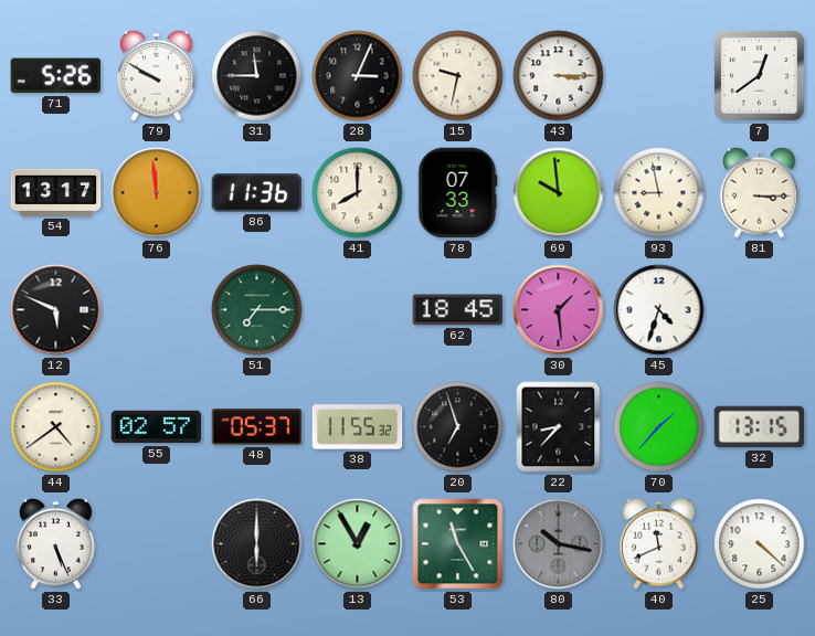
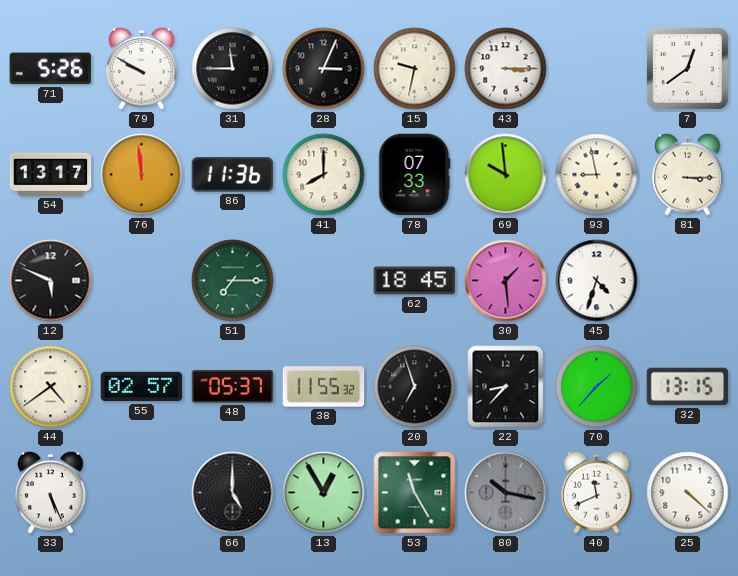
66: 6:00 -> 5:00
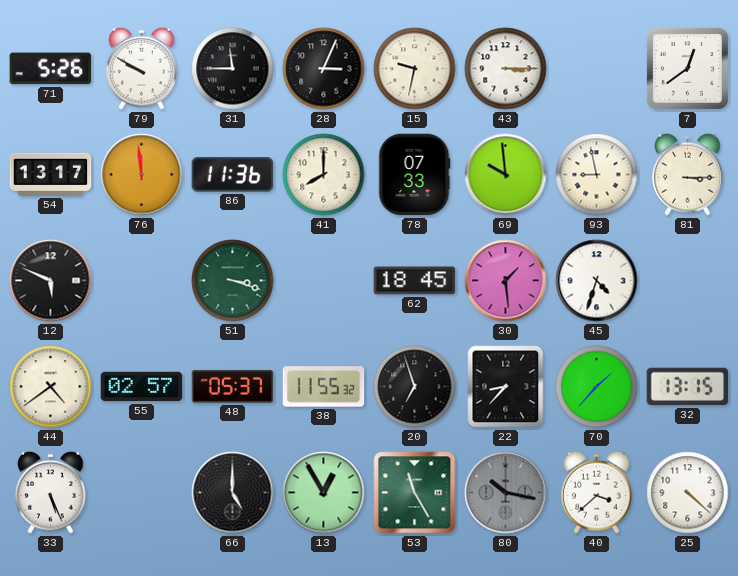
51: 7:15 -> 3:18
40: 11:41 -> 3:38
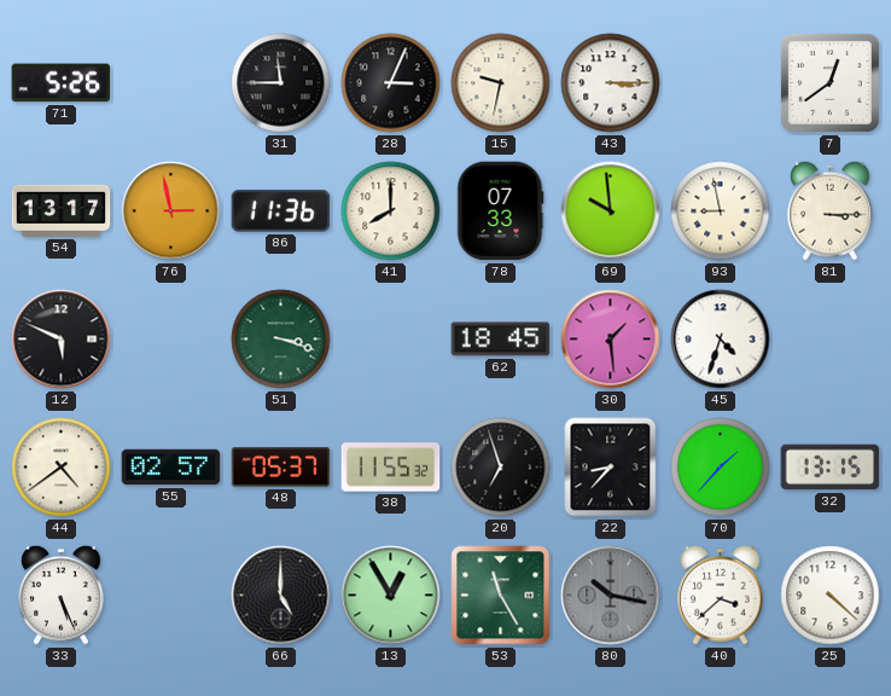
79: 9:50 -> none
76: 11:59 -> 2:58
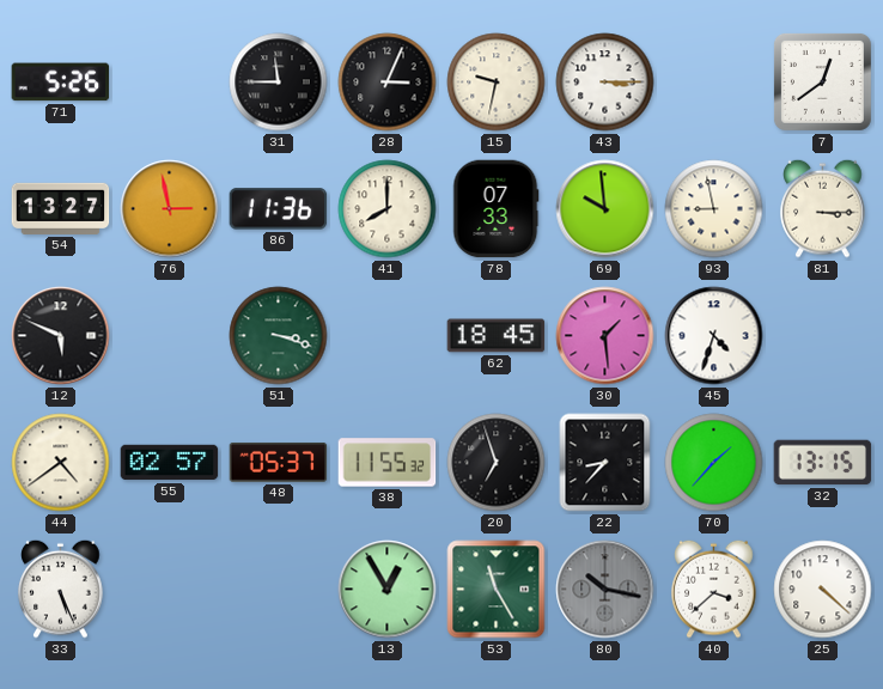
54: 13:17 -> 13:27
66: 5:00 -> none
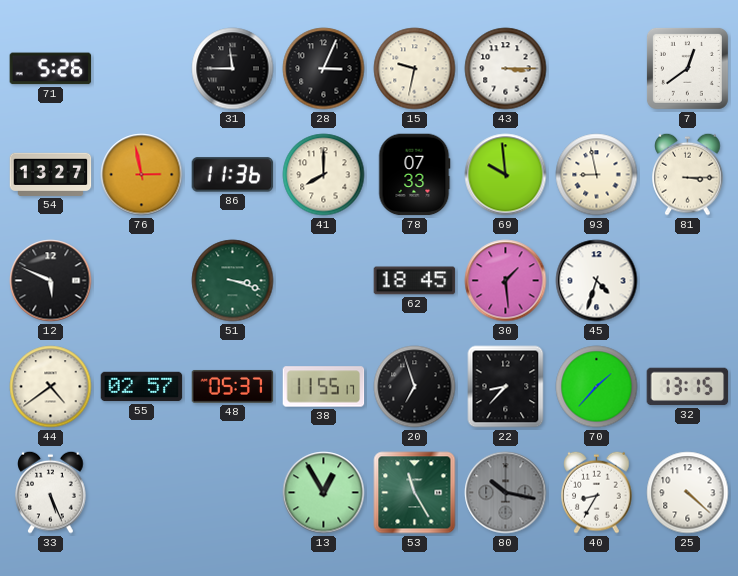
38: 11:55:32 -> 11:55:17
40: 3:38 -> 8:35
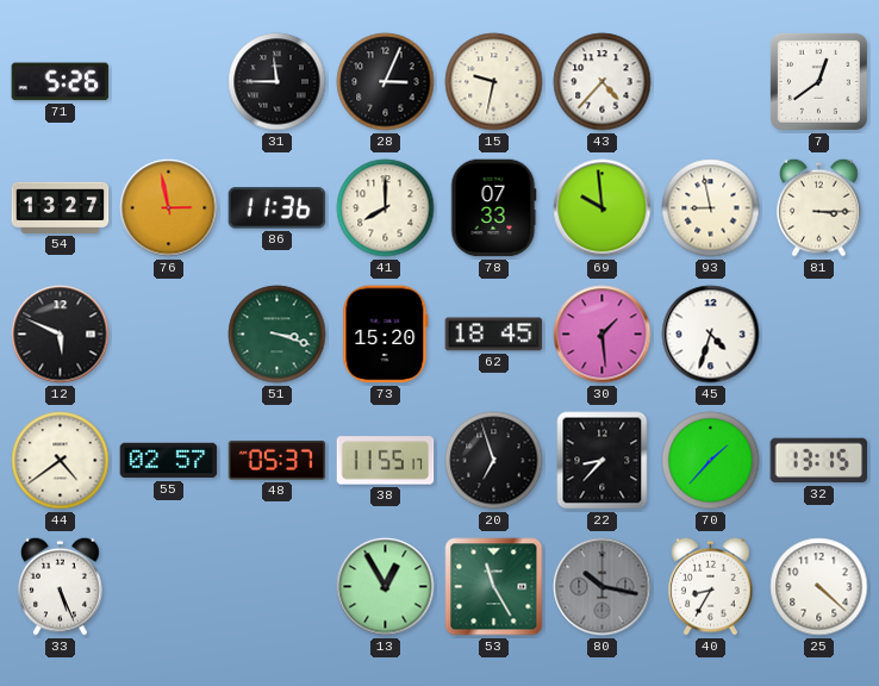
43: 3:15 -> 4:37
73: none -> 15:20
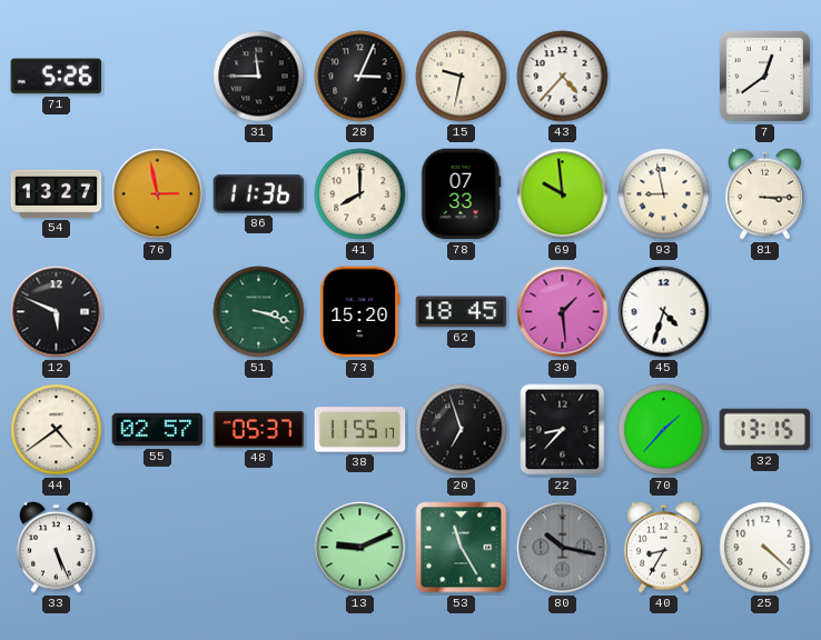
13: 12:55 -> 9:11
